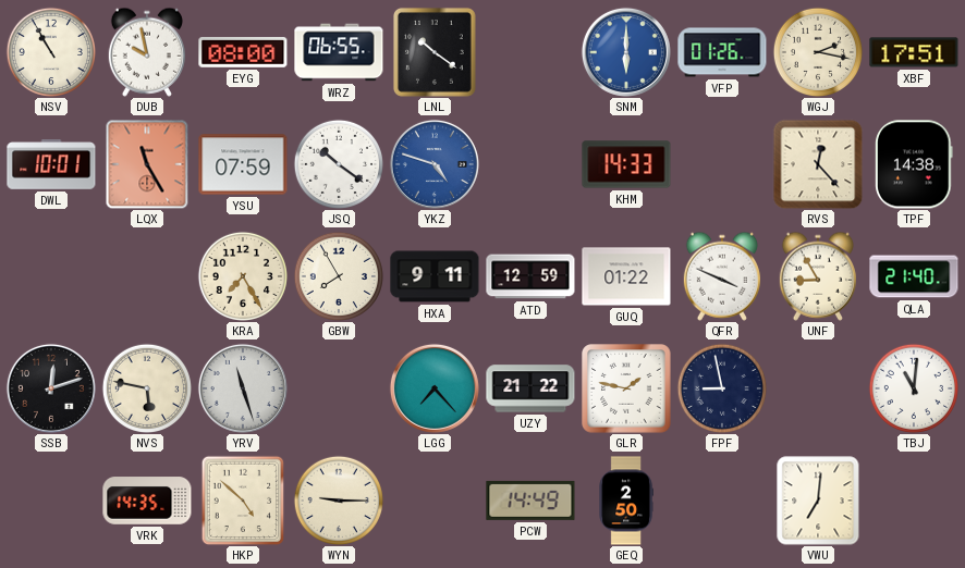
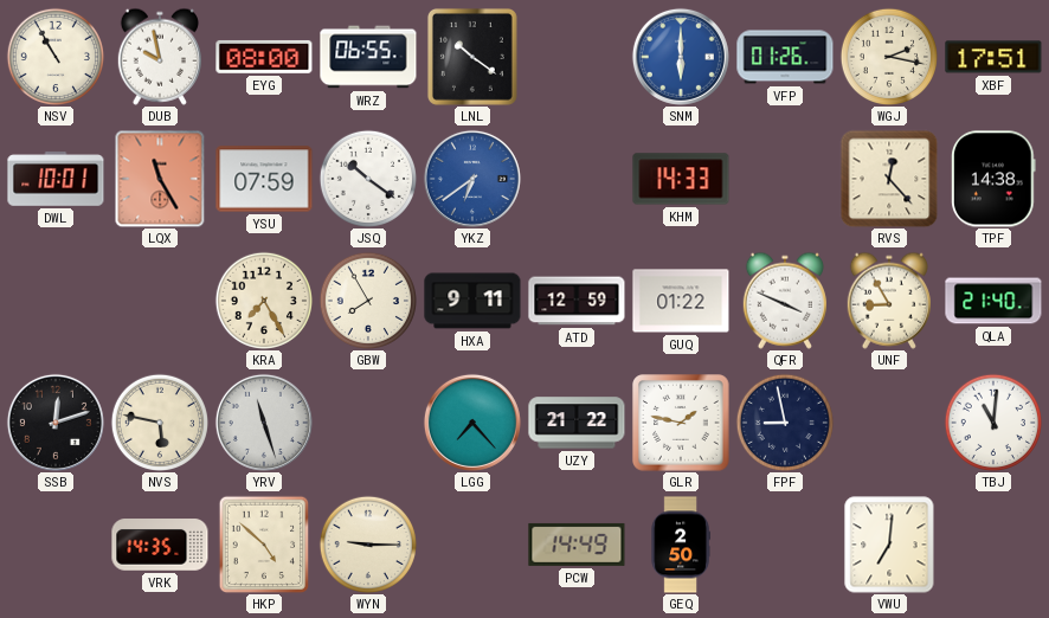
YKZ: 4:48 -> 6:39
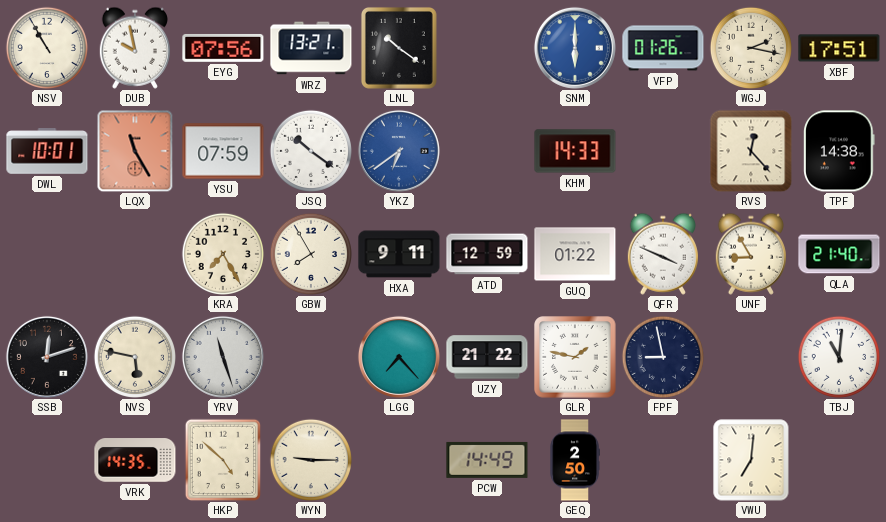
EYG: 08:00 -> 07:56
WRZ: 06:55 -> 13:21
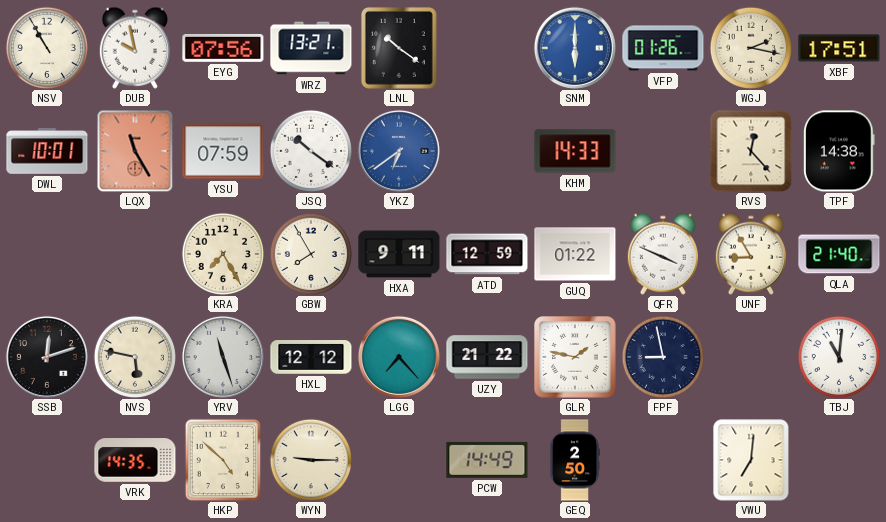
HXL: none -> 12:12
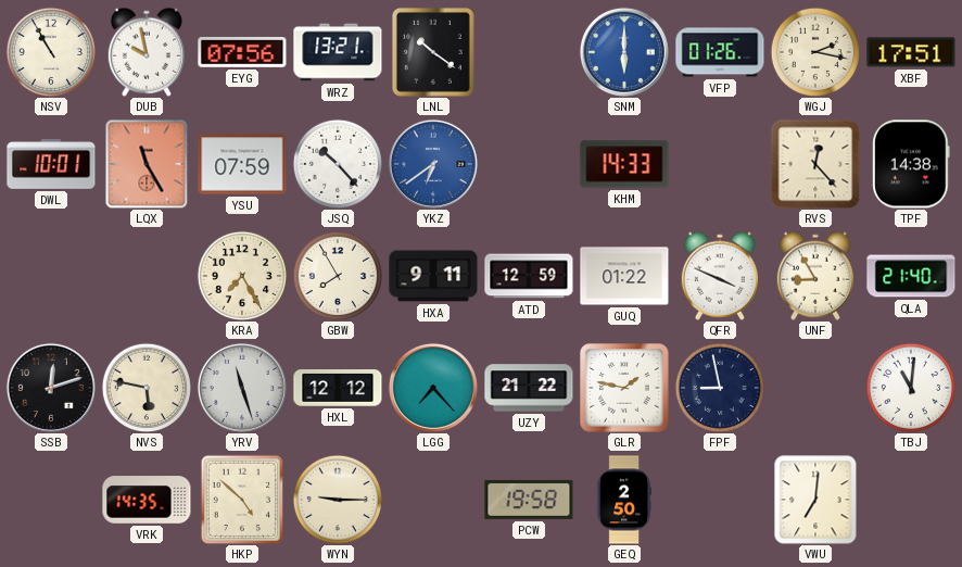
JSQ: 10:21 -> 10:23
PCW: 14:49 -> 19:58
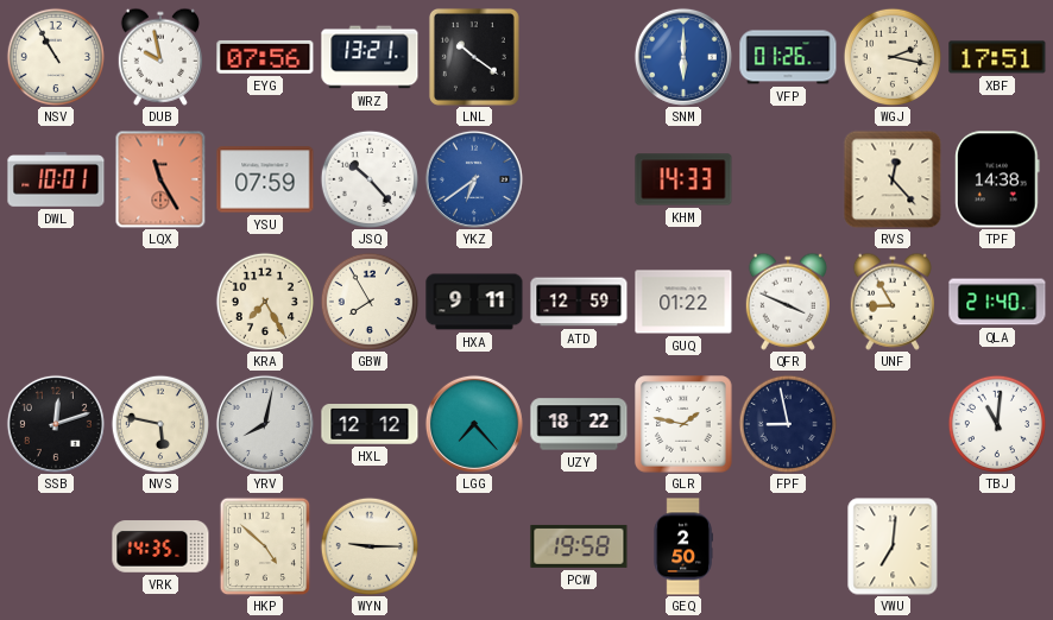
YRV: 11:27 -> 8:02
UZY: 21:22 -> 18:22
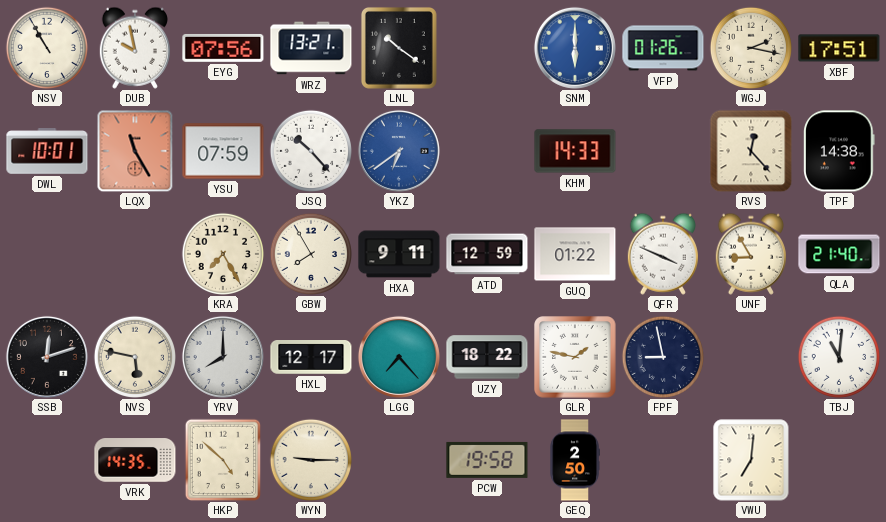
YRV: 8:02 -> 8:00
HXL: 12:12 -> 12:17
